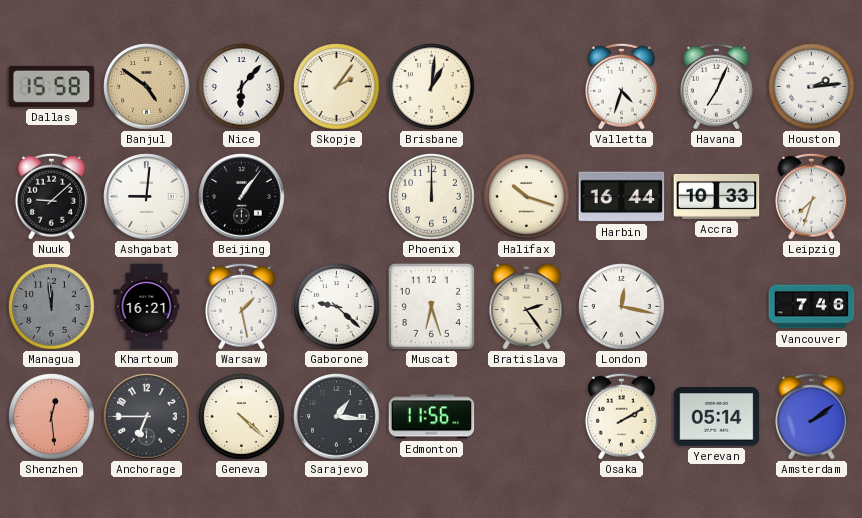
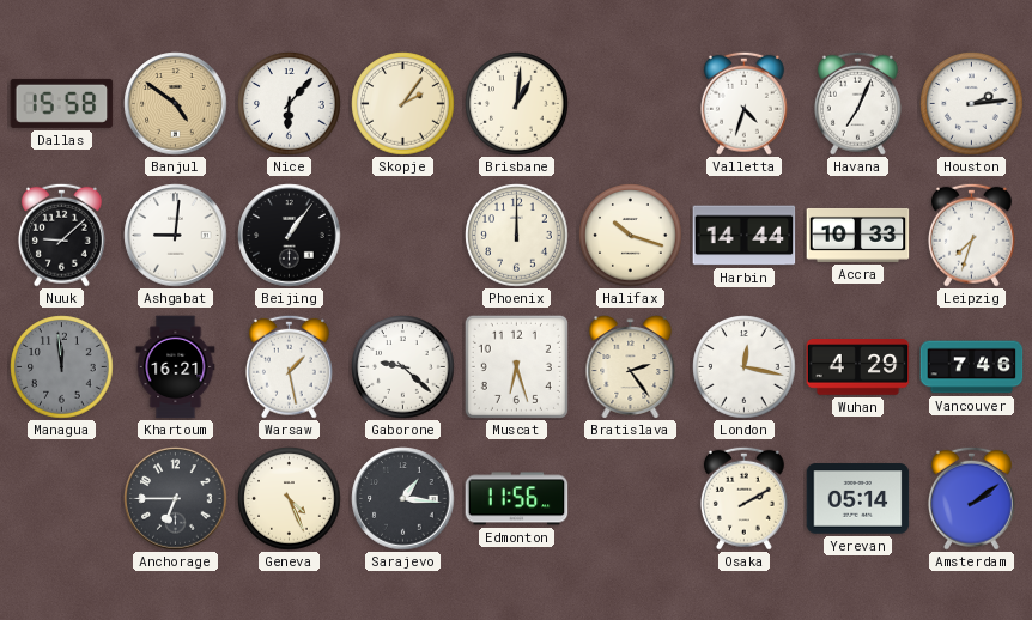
Harbin: 16:44 -> 14:44
Wuhan: none -> 4:29
Shenzhen: 12:29 -> none
Geneva: 4:22 -> 4:26
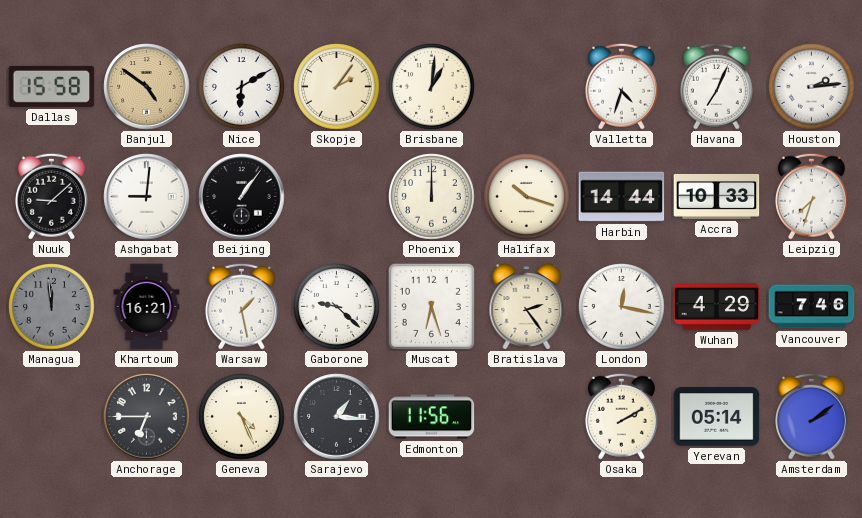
Nice: 6:07 -> 6:10
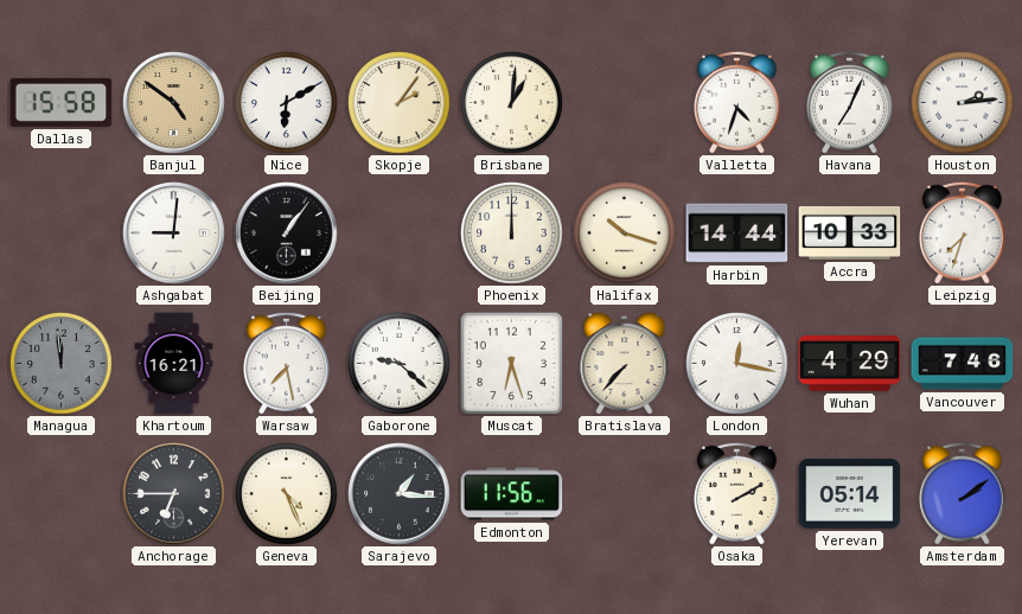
Nuuk: 9:08 -> none
Warsaw: 1:28 -> 7:28
Bratislava: 2:24 -> 7:37
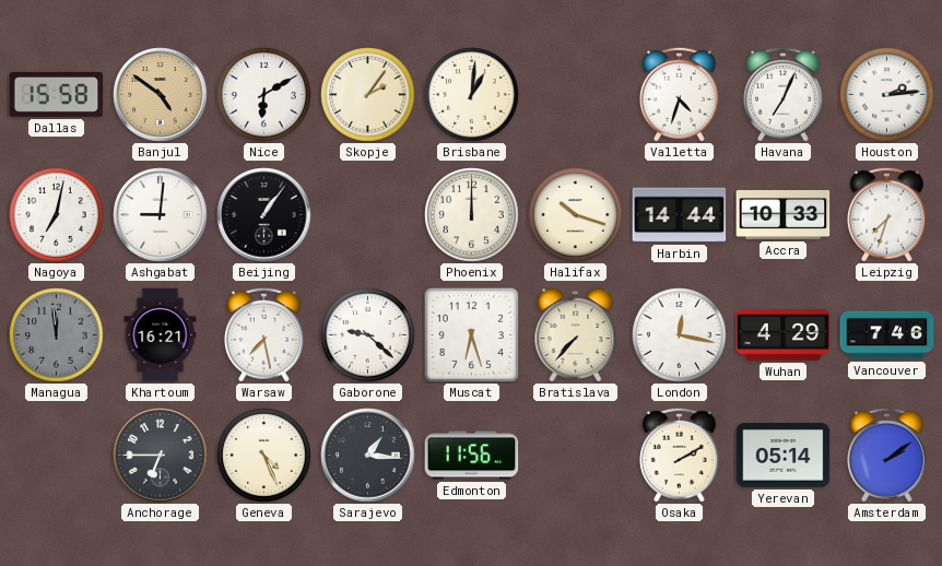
Nagoya: none -> 7:02
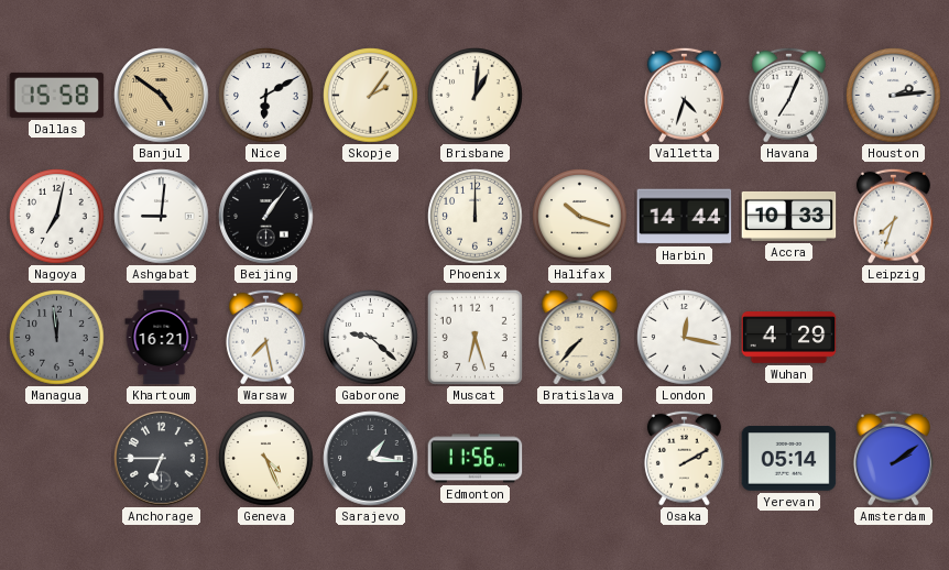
Vancouver: 7:46 -> none
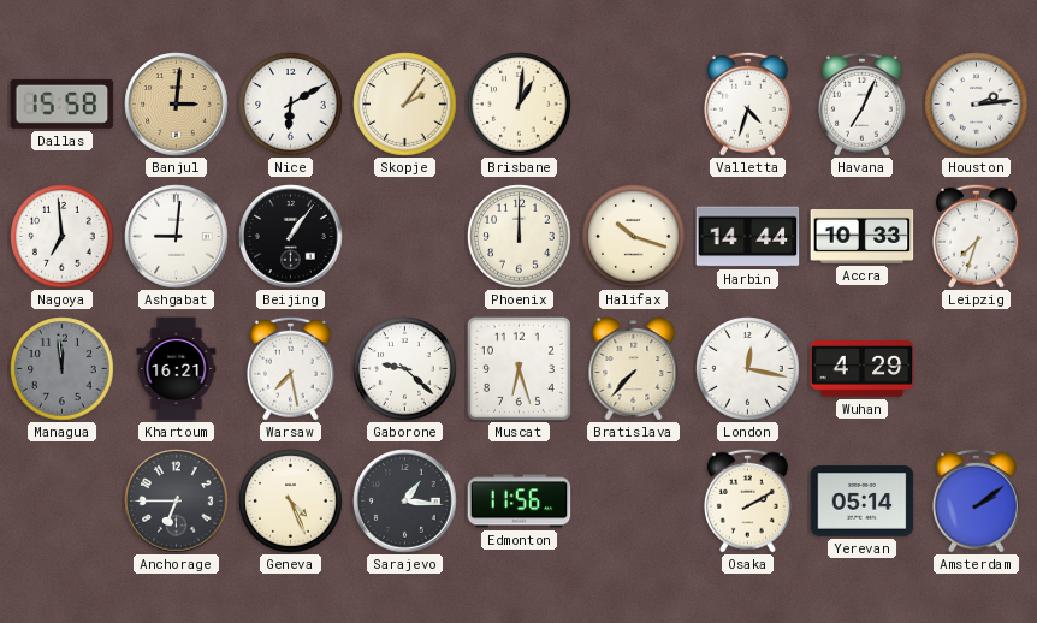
Banjul: 4:51 -> 3:01
Nagoya: 7:02 -> 6:59
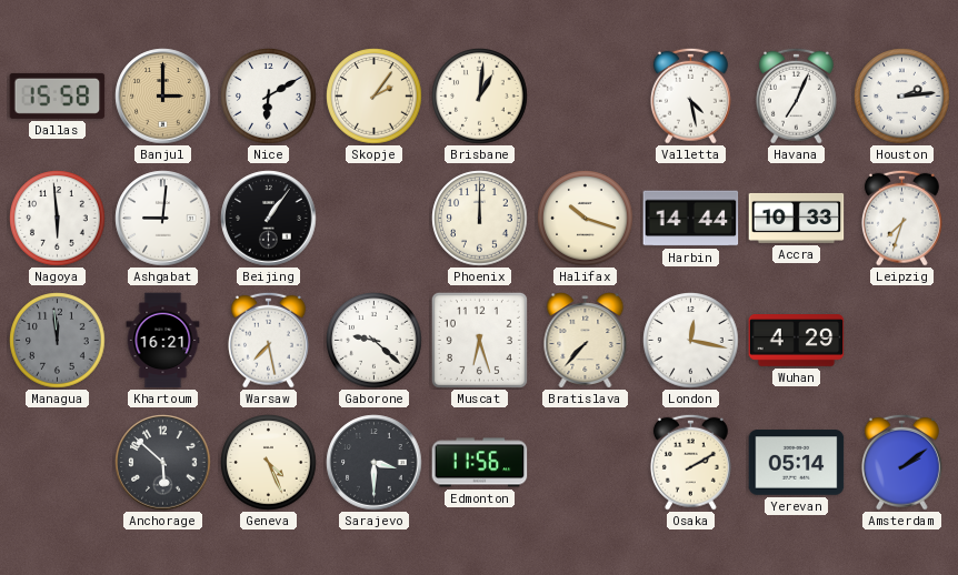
Banjul: 3:01 -> 3:00
Valletta: 4:33 -> 4:28
Nagoya: 6:59 -> 5:59
Anchorage: 6:45 -> 5:52
Sarajevo: 1:16 -> 3:30
